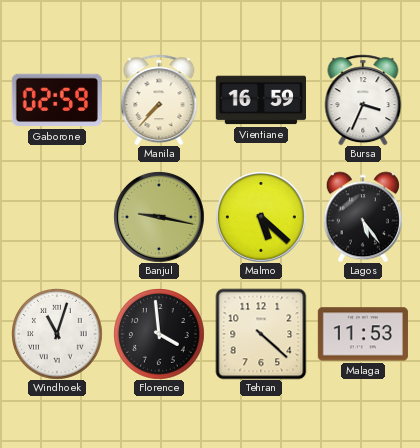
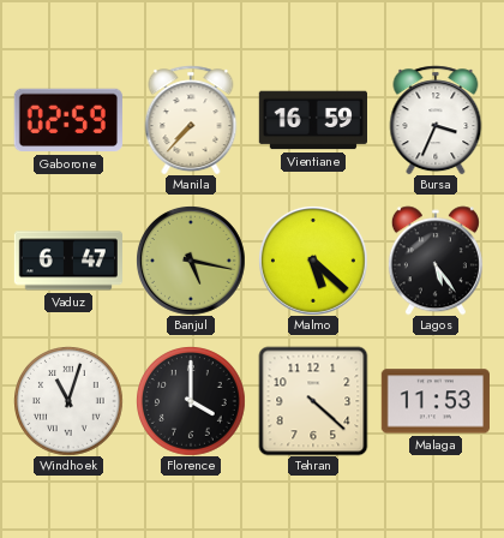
Vaduz: none -> 6:47
Banjul: 9:17 -> 5:17
Florence: 3:59 -> 4:00
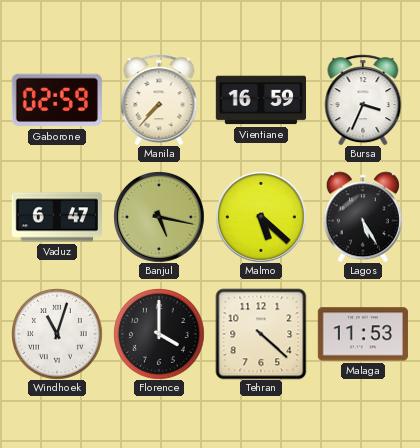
Lagos: 5:24 -> 5:25
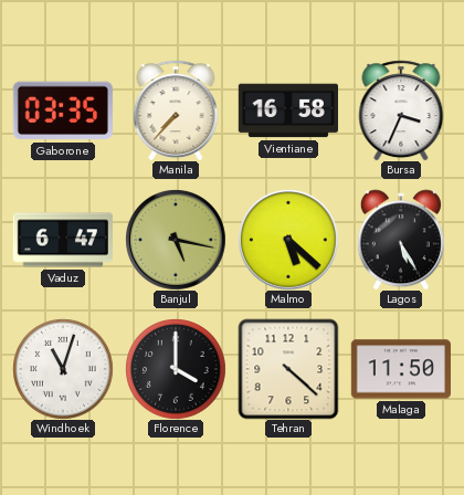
Gaborone: 02:59 -> 03:35
Vientiane: 16:59 -> 16:58
Malaga: 11:53 -> 11:50
